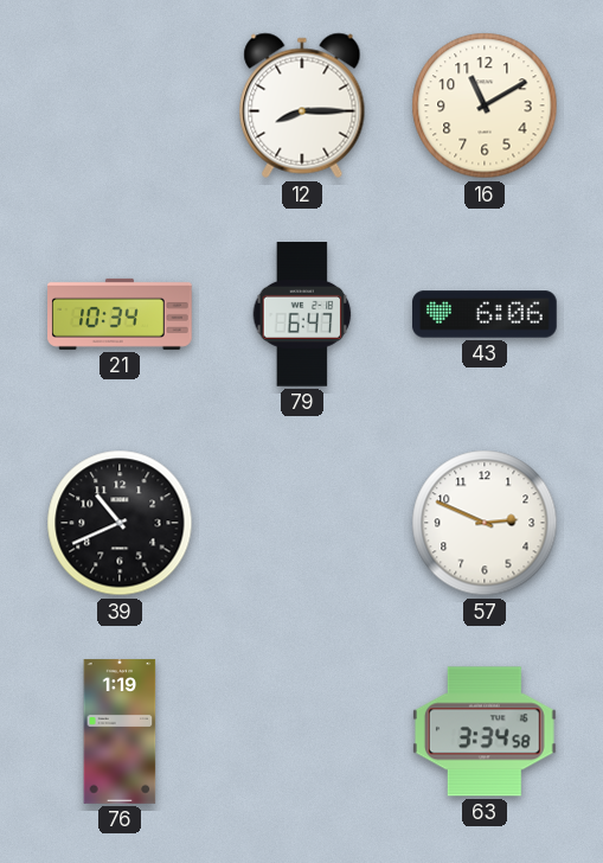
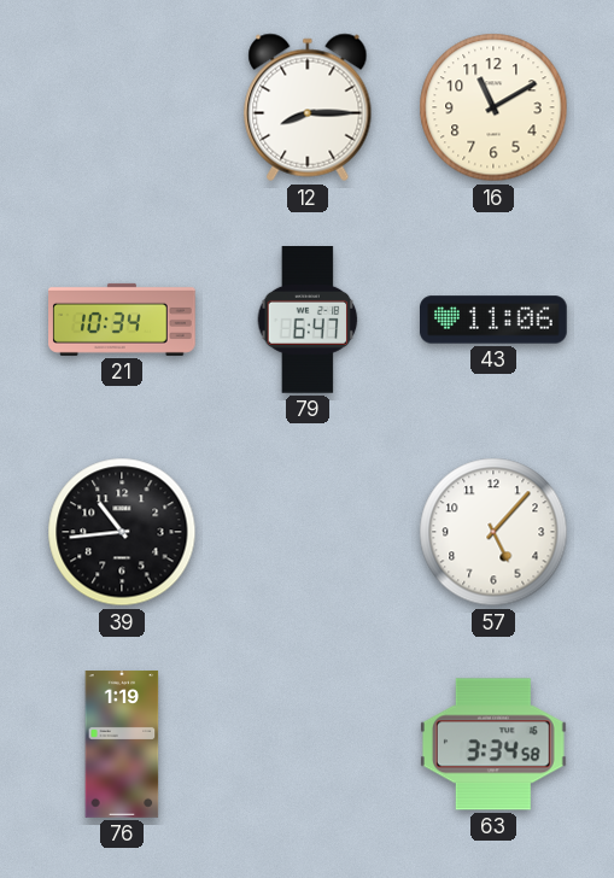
43: 6:06 -> 11:06
39: 10:41 -> 10:44
57: 2:49 -> 5:07
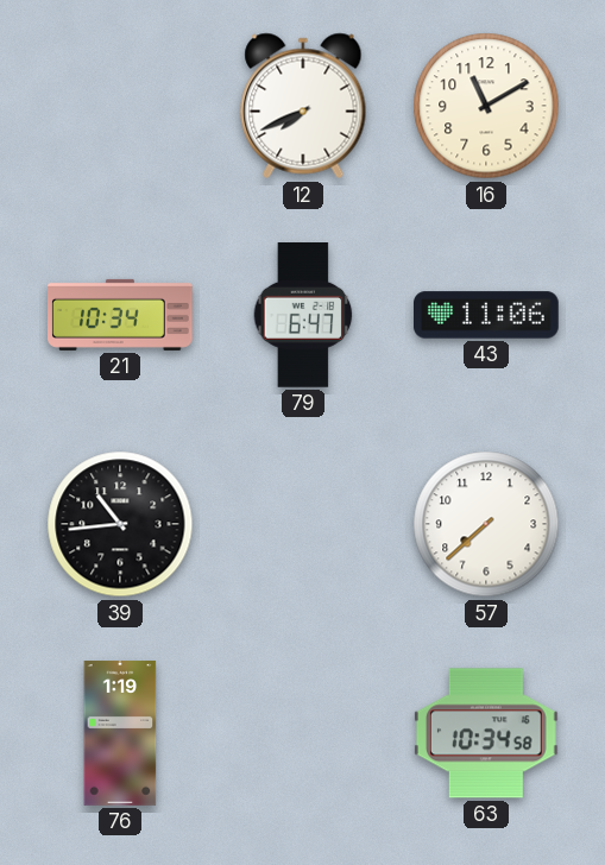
12: 8:15 -> 7:41
57: 5:07 -> 7:38
63: 3:34 -> 10:34
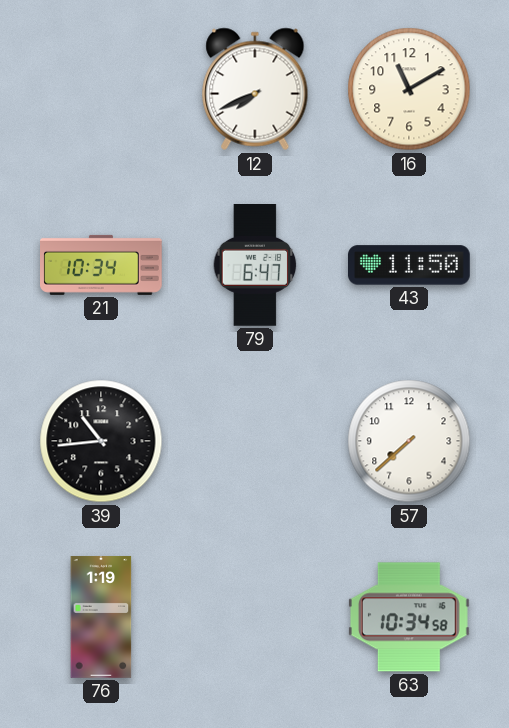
43: 11:06 -> 11:50
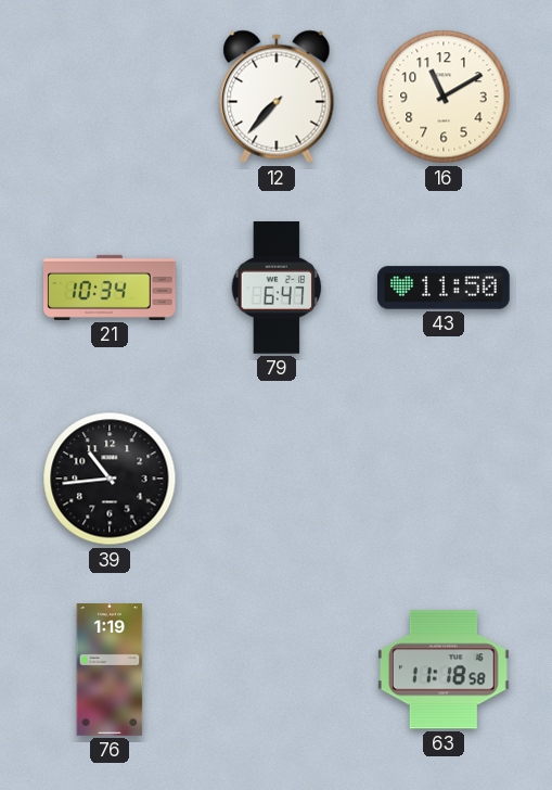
12: 7:41 -> 7:37
57: 7:38 -> none
63: 10:34 -> 11:18
